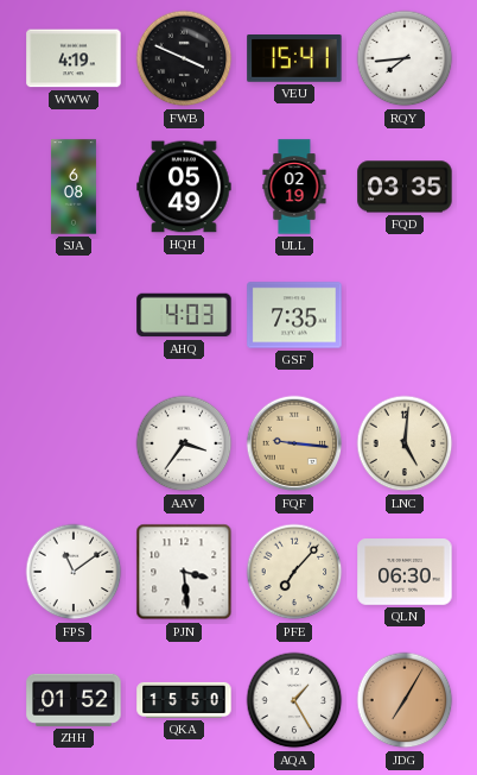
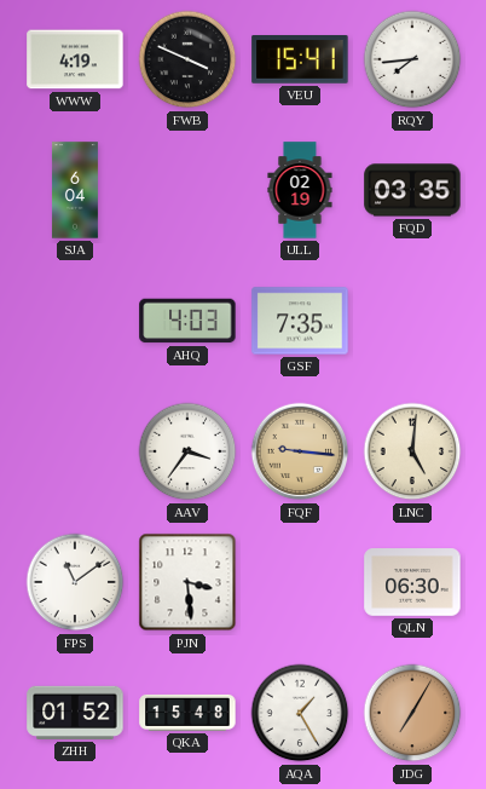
SJA: 6:08 -> 6:04
HQH: 05:49 -> none
PFE: 7:07 -> none
QKA: 15:50 -> 15:48
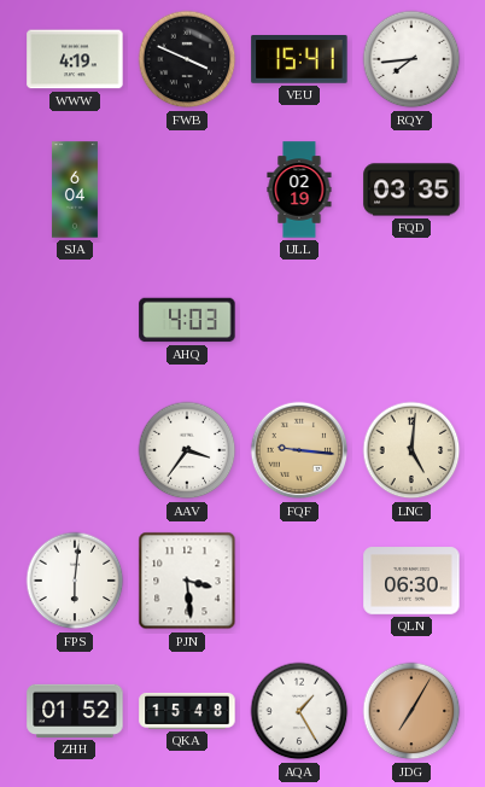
GSF: 7:35 -> none
FPS: 11:09 -> 6:01
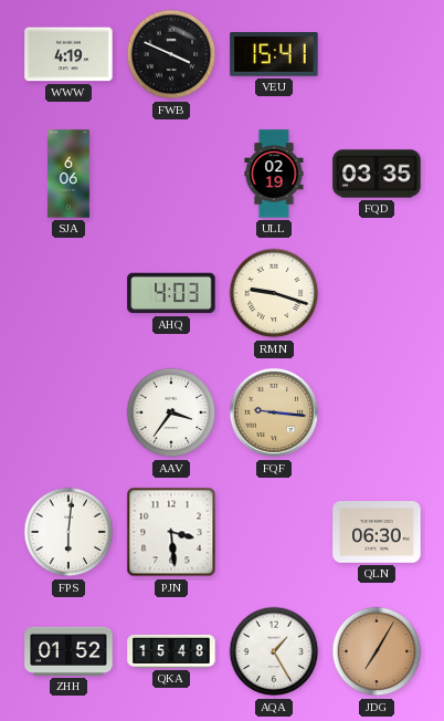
RQY: 7:44 -> none
SJA: 6:04 -> 6:06
RMN: none -> 9:18
LNC: 5:01 -> none
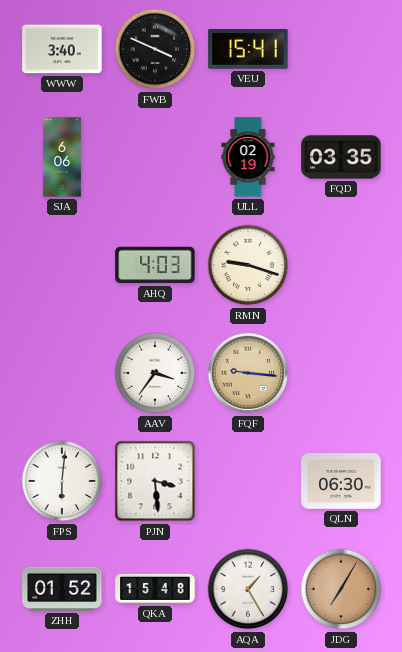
WWW: 4:19 -> 3:40
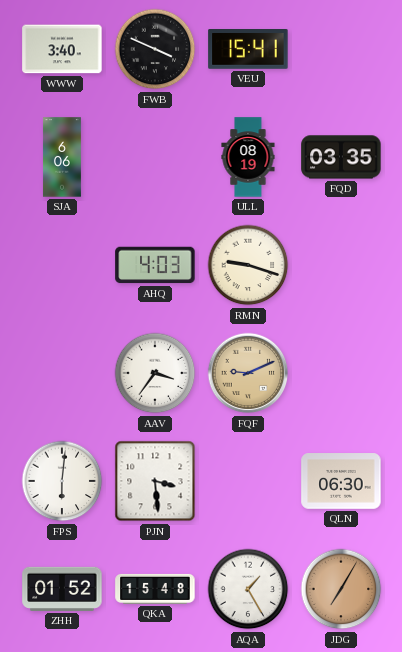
ULL: 02:19 -> 08:19
FQF: 9:16 -> 9:11
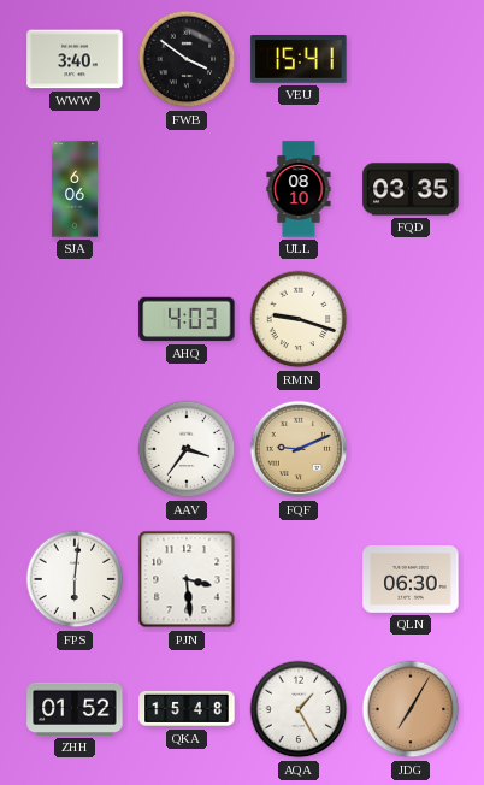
FWB: 3:49 -> 3:51
ULL: 08:19 -> 08:10
